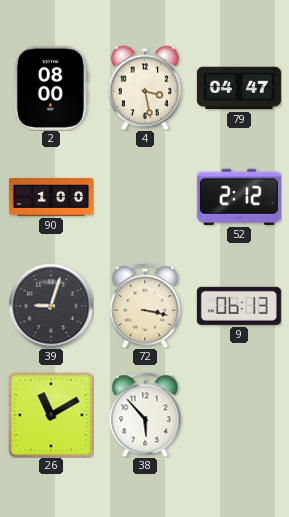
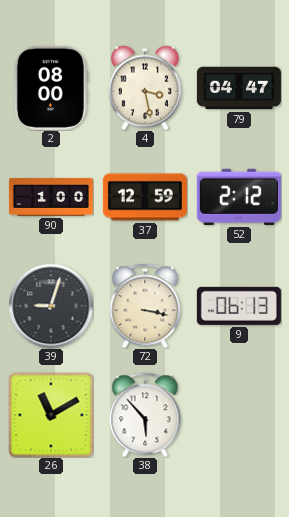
37: none -> 12:59
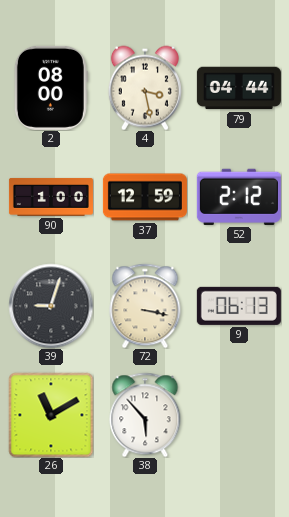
79: 04:47 -> 04:44
